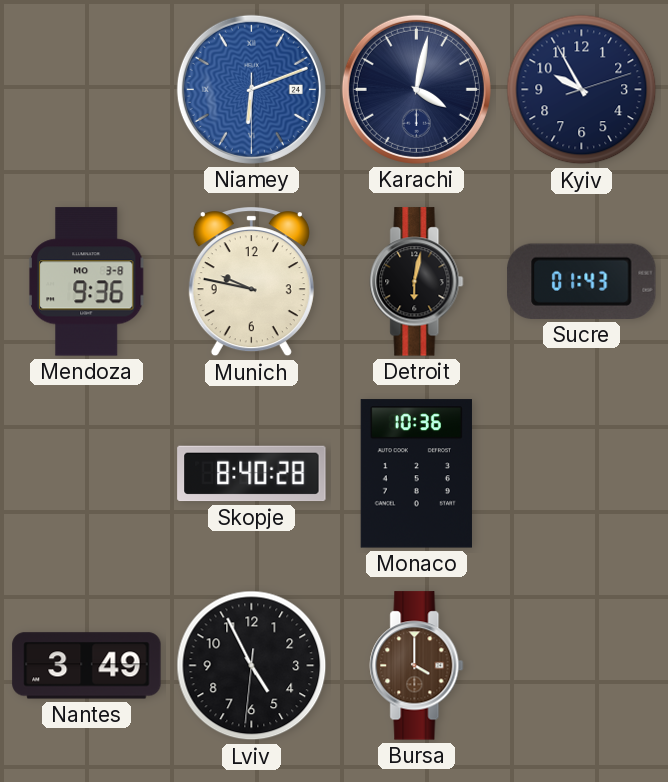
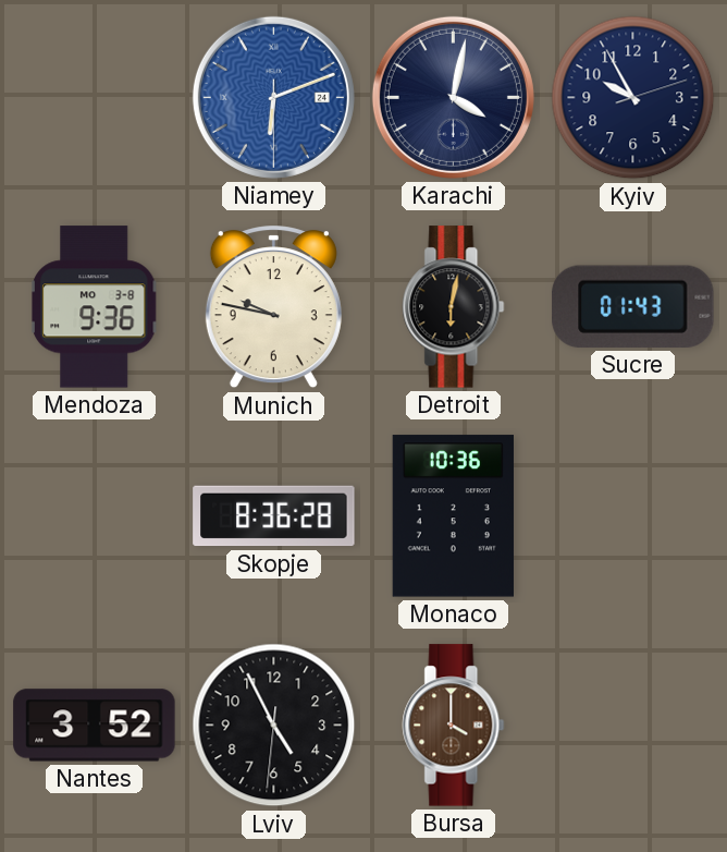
Skopje: 8:40 -> 8:36
Nantes: 3:49 -> 3:52
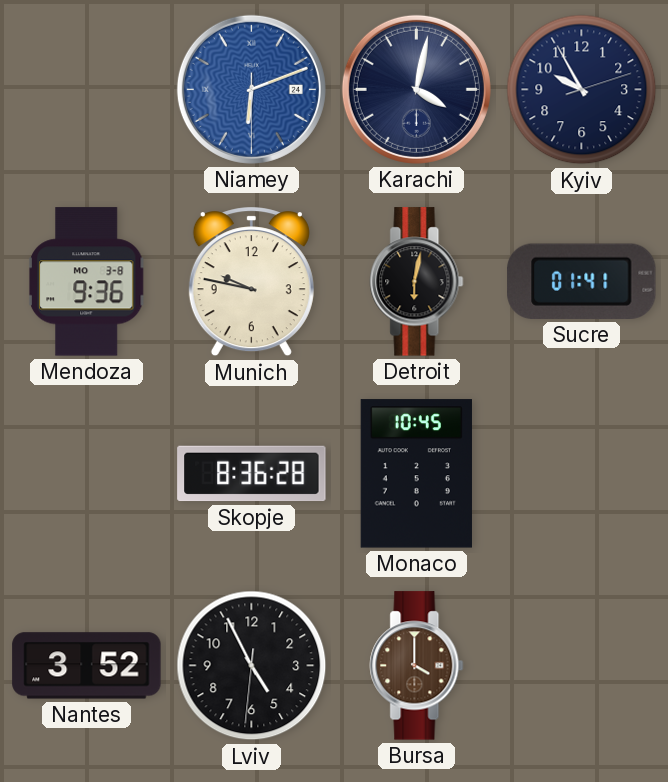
Sucre: 01:43 -> 01:41
Monaco: 10:36 -> 10:45
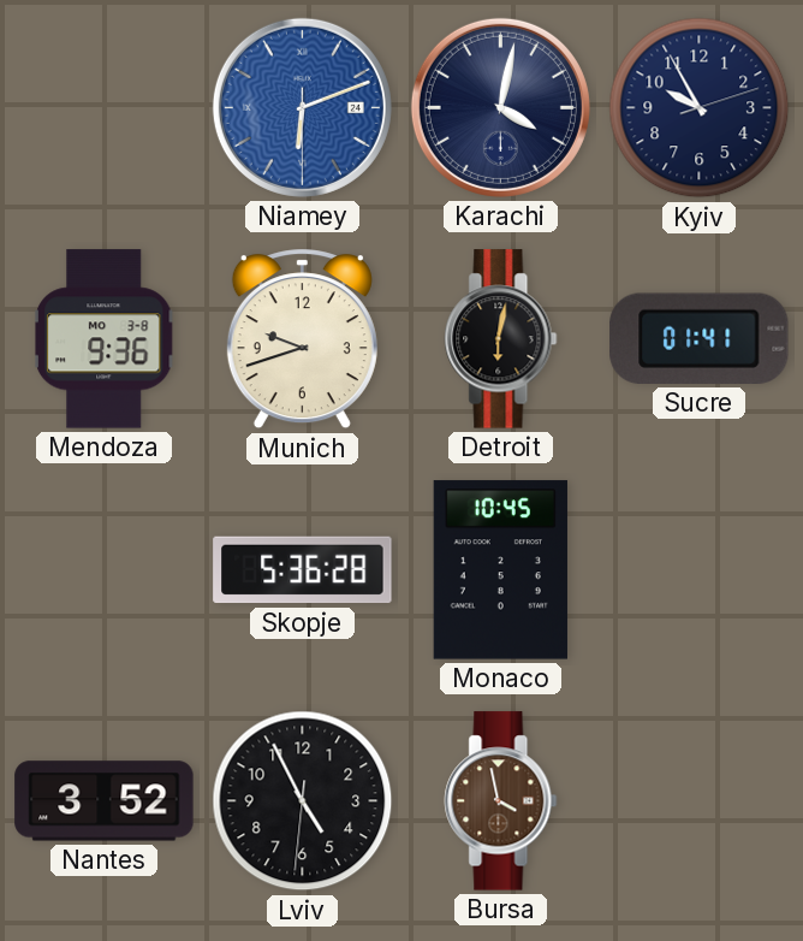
Munich: 9:47 -> 9:42
Skopje: 8:36 -> 5:36
Bursa: 4:00 -> 3:58
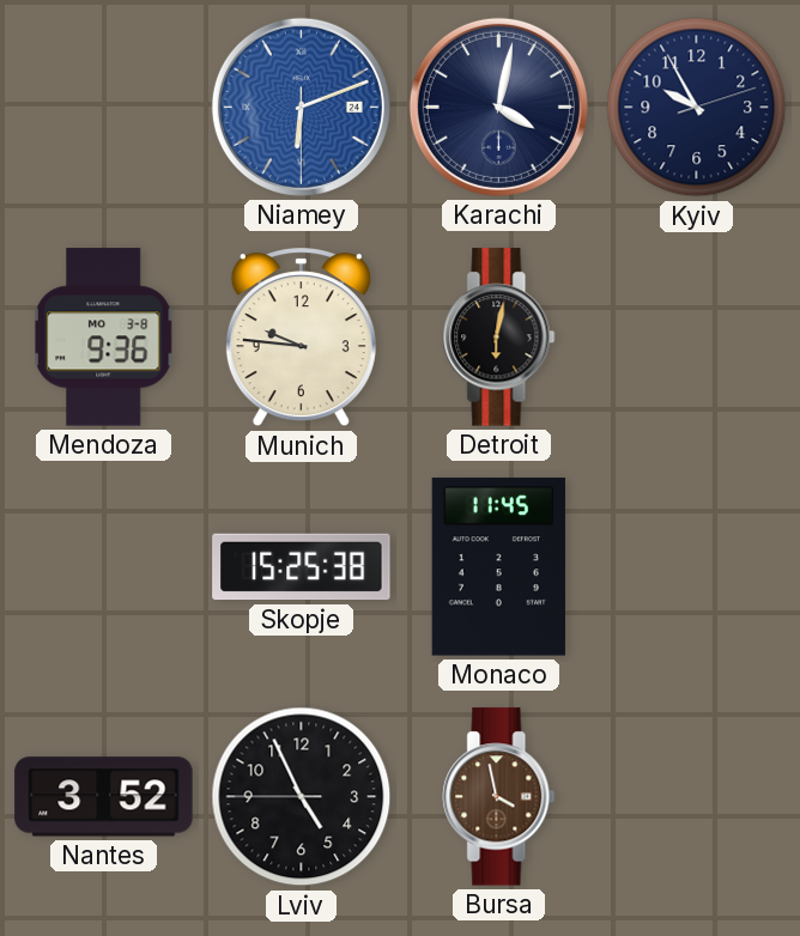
Munich: 9:42 -> 9:46
Sucre: 01:41 -> none
Skopje: 5:36 -> 15:25
Monaco: 10:45 -> 11:45
Lviv: 4:55:31 -> 4:55:45
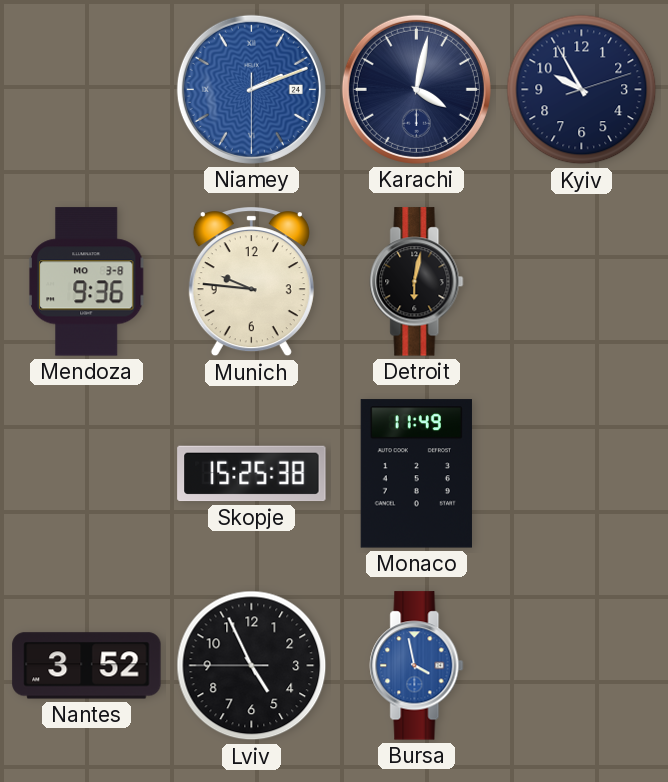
Niamey: 6:11 -> 2:11
Monaco: 11:45 -> 11:49
Bursa dial: brown -> blue
